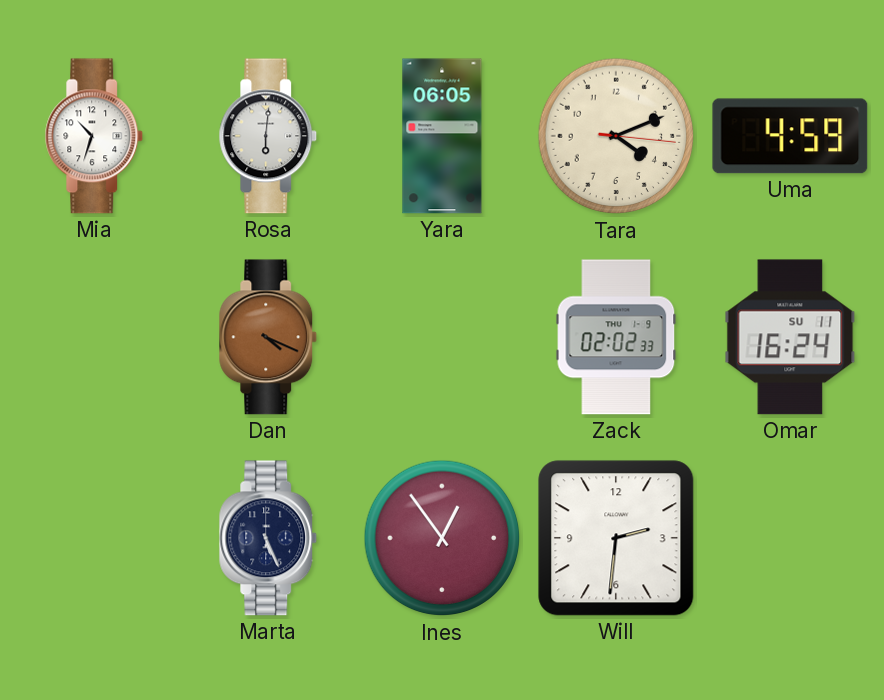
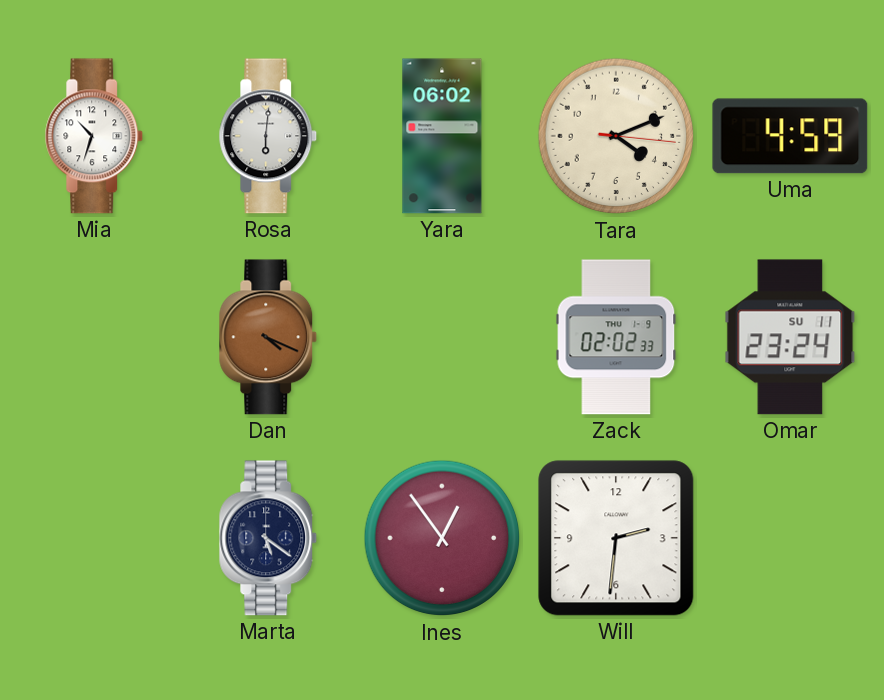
Yara: 06:05 -> 06:02
Omar: 16:24 -> 23:24
Marta: 5:26 -> 5:21
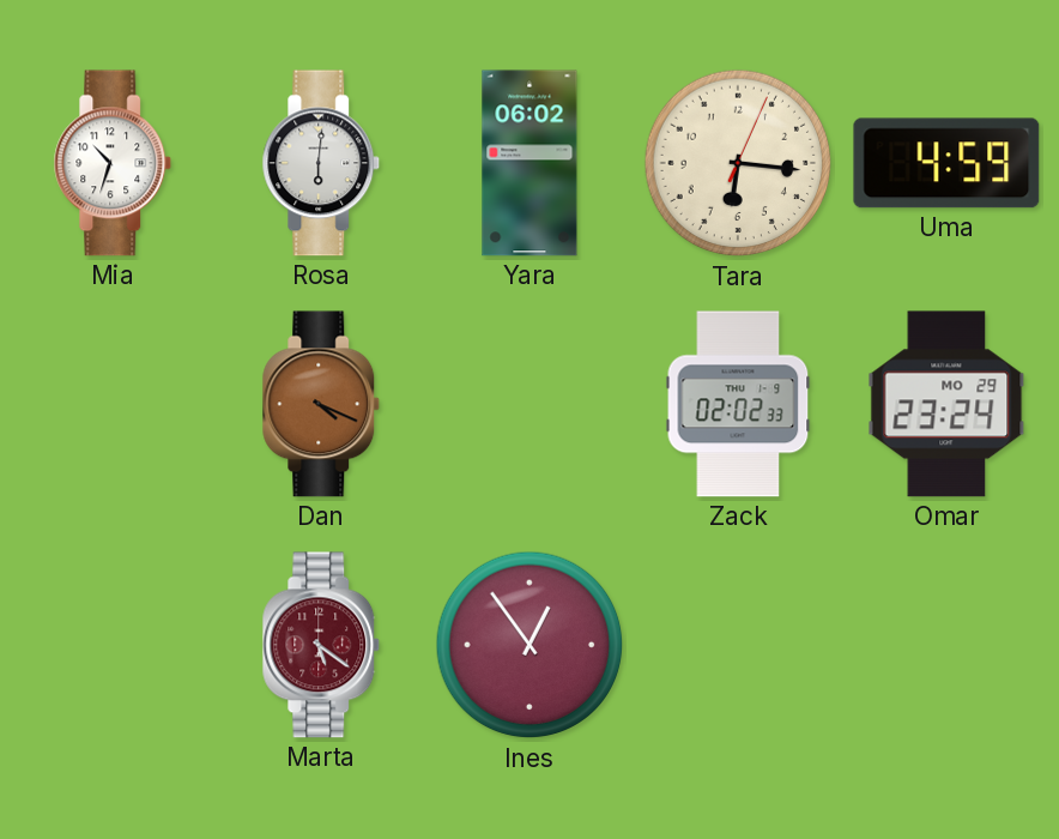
Tara: 4:11 -> 6:16
Omar date: SU 11 -> MO 29
Marta dial: navy -> burgundy
Will: 2:31 -> none
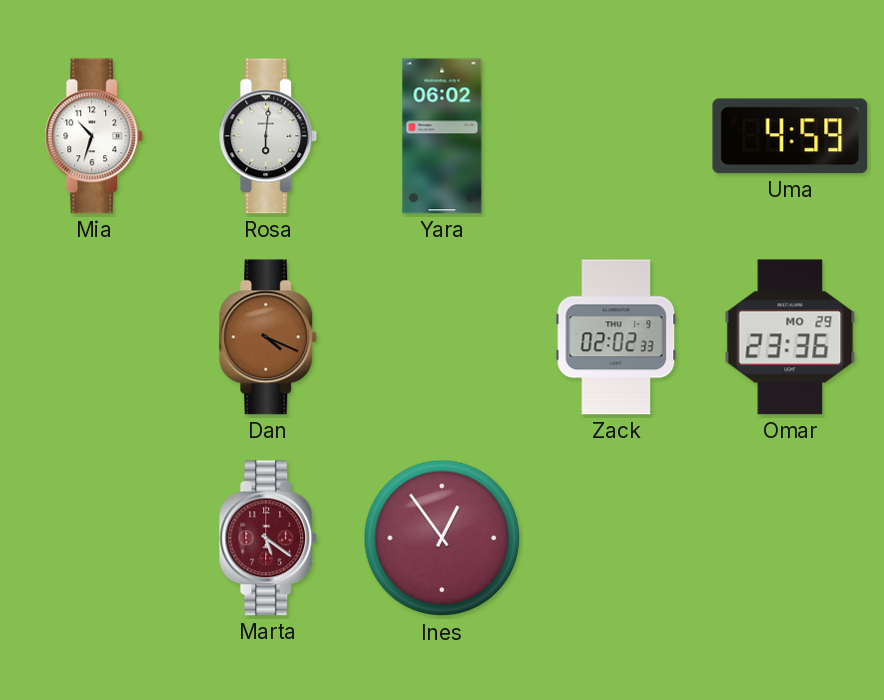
Tara: 6:16 -> none
Omar: 23:24 -> 23:36
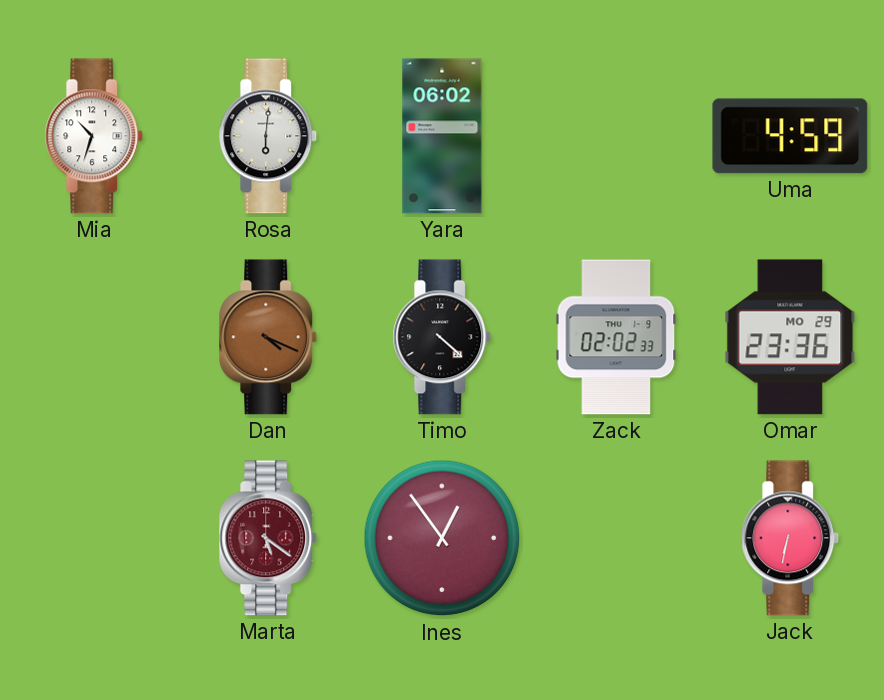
Timo: none -> 4:22
Jack: none -> 6:32
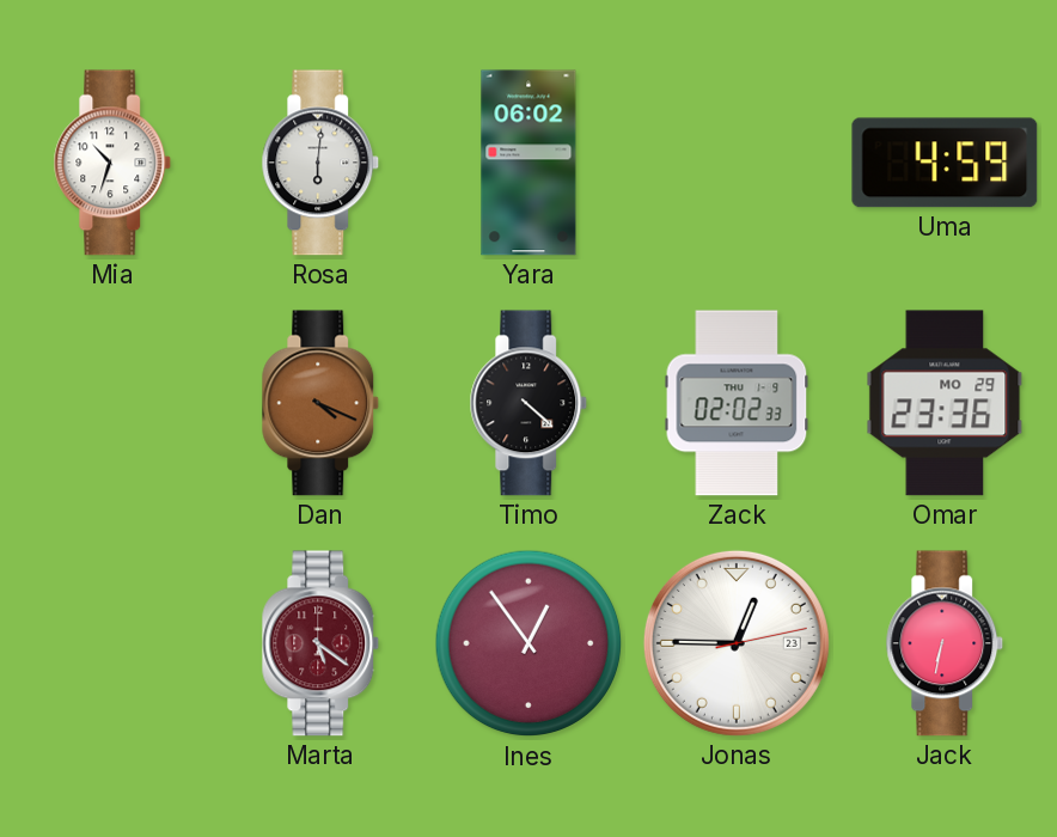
Jonas: none -> 12:45
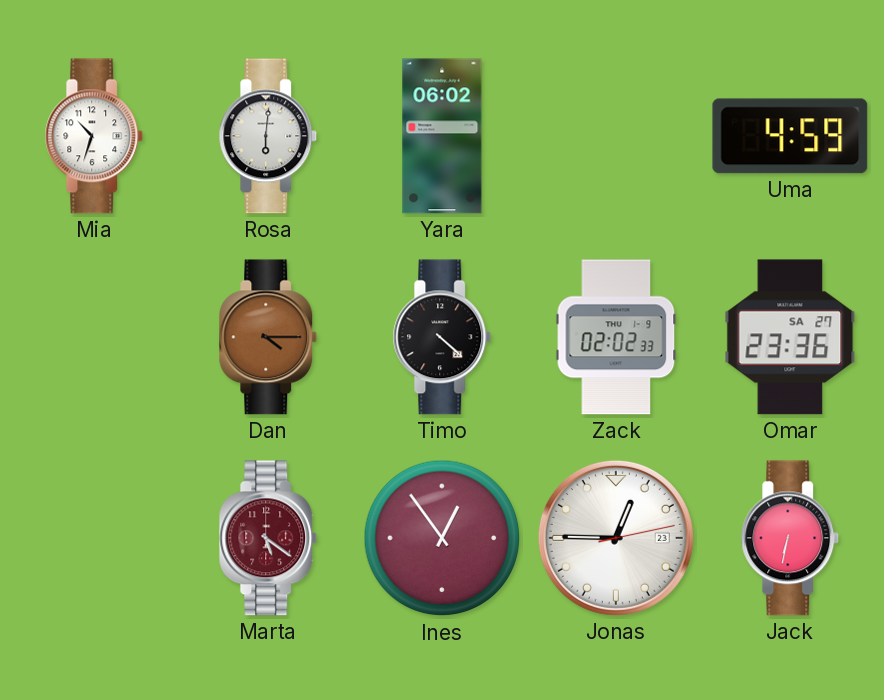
Dan: 4:19 -> 4:15
Omar date: MO 29 -> SA 27
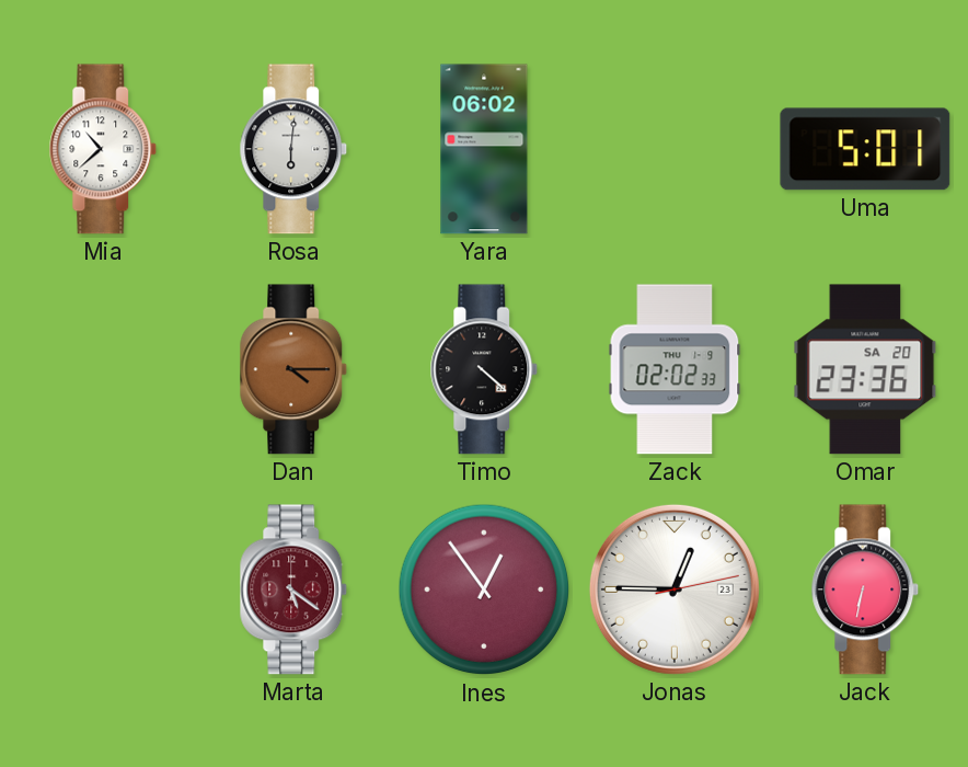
Mia: 10:33 -> 10:38
Uma: 4:59 -> 5:01
Omar date: SA 27 -> SA 20
